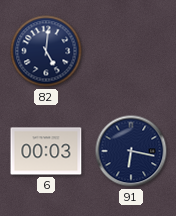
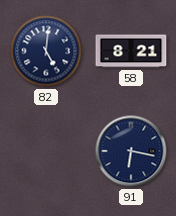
58: none -> 8:21
6: 00:03 -> none
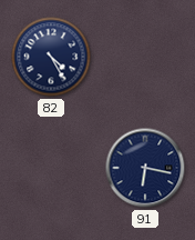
82: 5:01 -> 4:25
58: 8:21 -> none
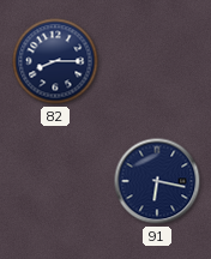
82: 4:25 -> 8:15
